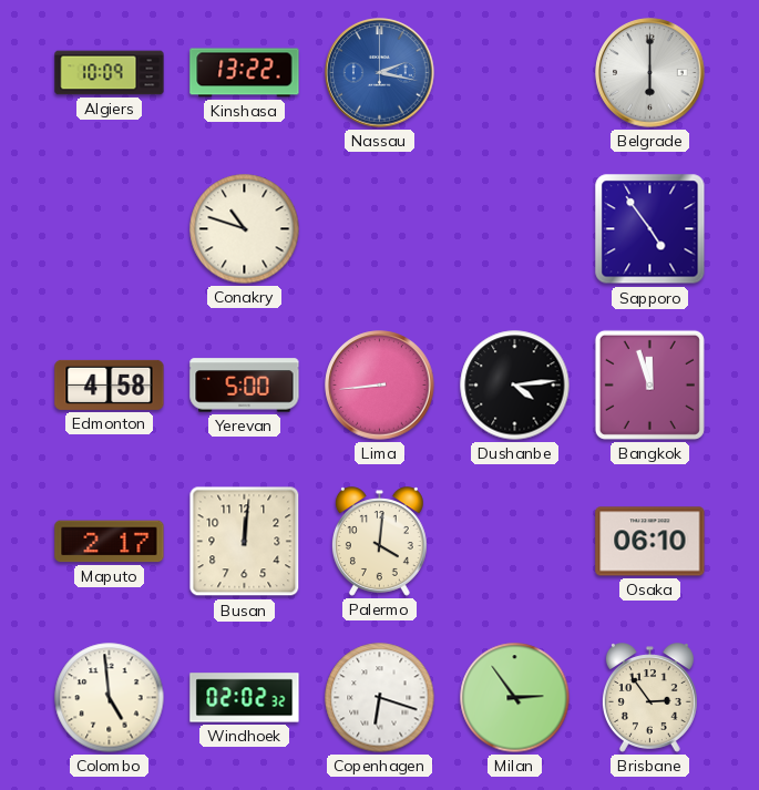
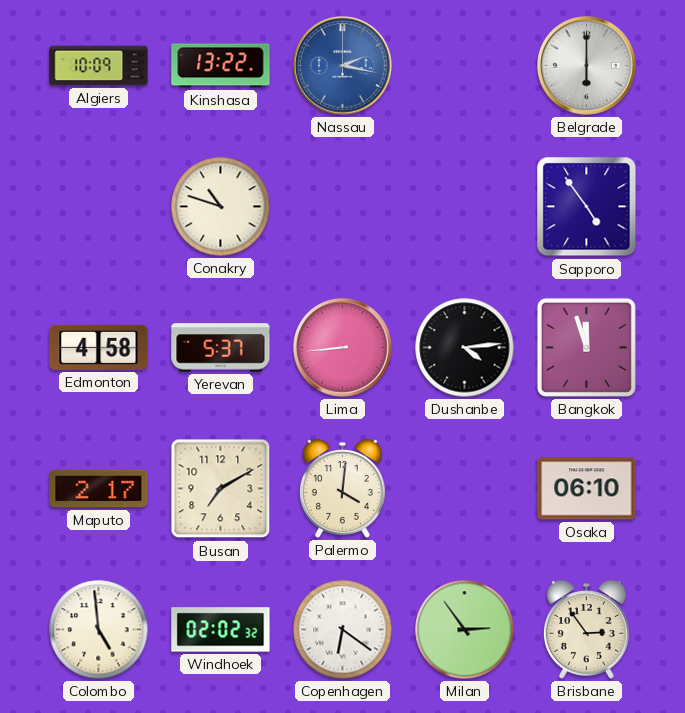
Yerevan: 5:00 -> 5:37
Busan: 12:01 -> 7:10
Copenhagen: 6:18 -> 6:21
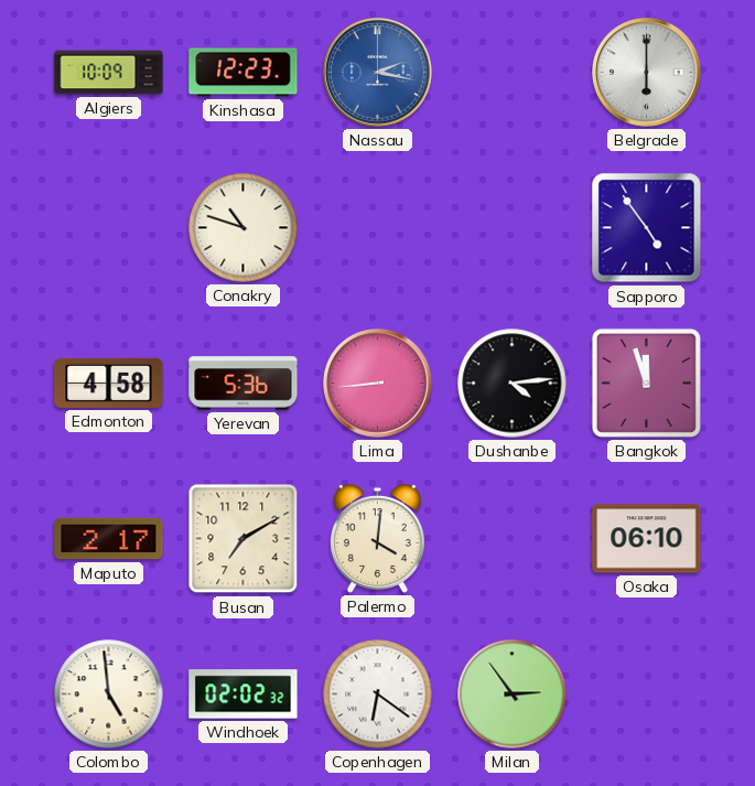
Kinshasa: 13:22 -> 12:23
Yerevan: 5:37 -> 5:36
Brisbane: 2:54 -> none
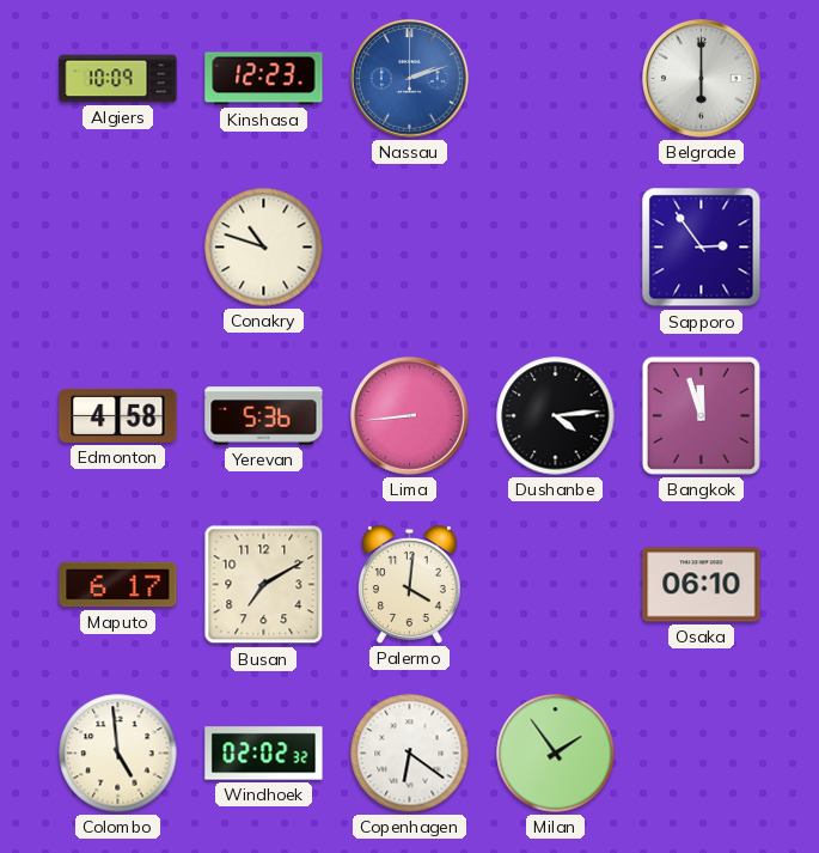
Nassau: 2:17 -> 2:12
Sapporo: 4:54 -> 2:54
Maputo: 2:17 -> 6:17
Milan: 2:54 -> 1:54
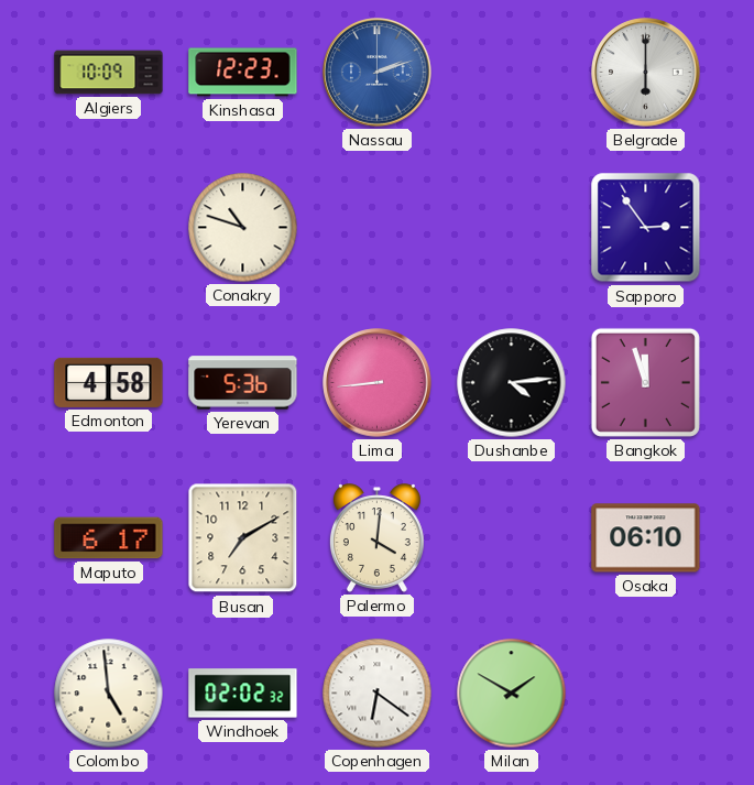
Milan: 1:54 -> 1:50
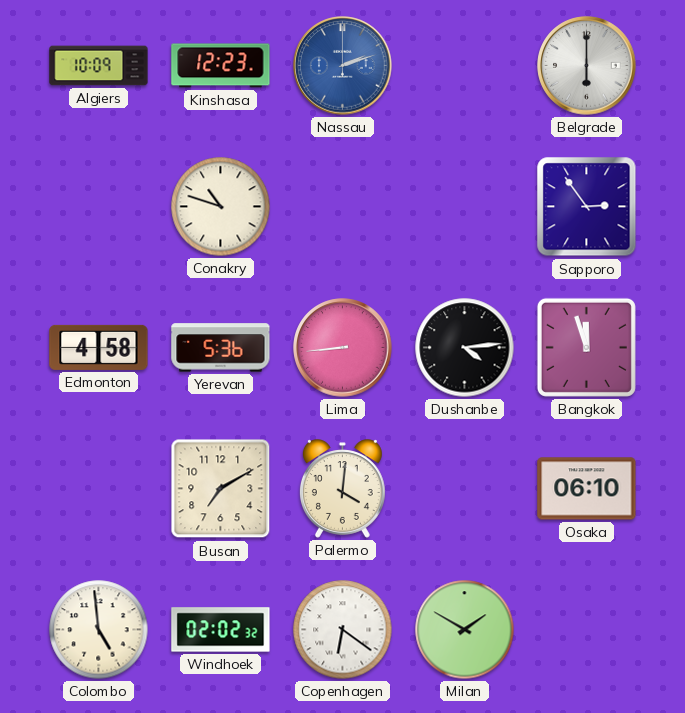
Maputo: 6:17 -> none
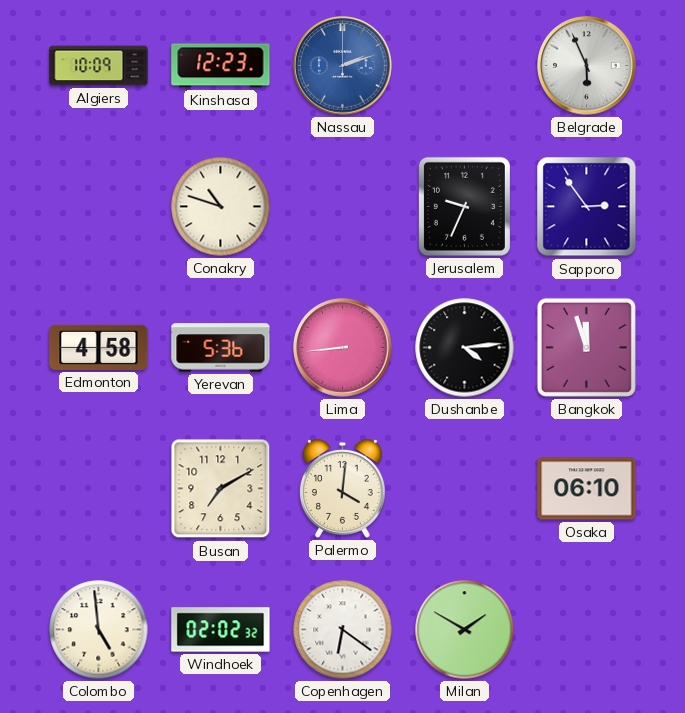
Belgrade: 6:00 -> 5:56
Jerusalem: none -> 9:34
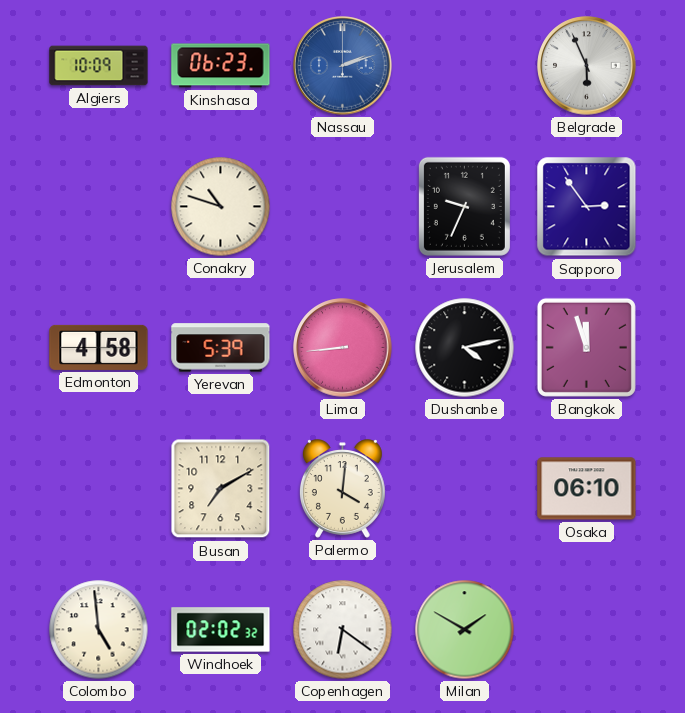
Kinshasa: 12:23 -> 06:23
Yerevan: 5:36 -> 5:39
Dushanbe: 4:14 -> 4:13
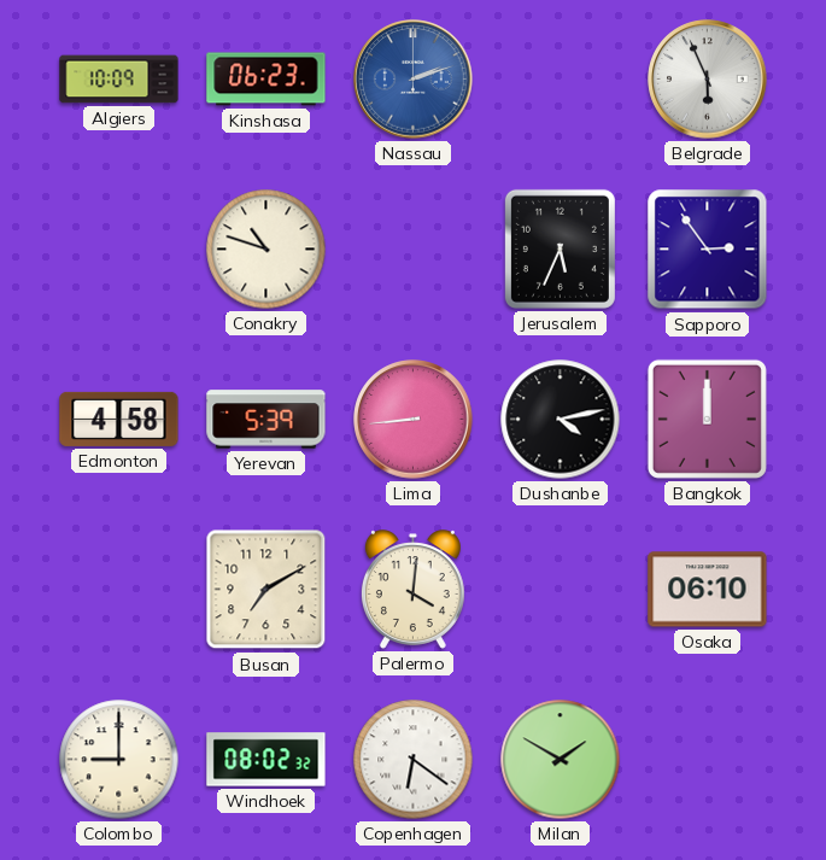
Jerusalem: 9:34 -> 5:34
Bangkok: 11:57 -> 12:00
Colombo: 4:59 -> 9:00
Windhoek: 02:02 -> 08:02
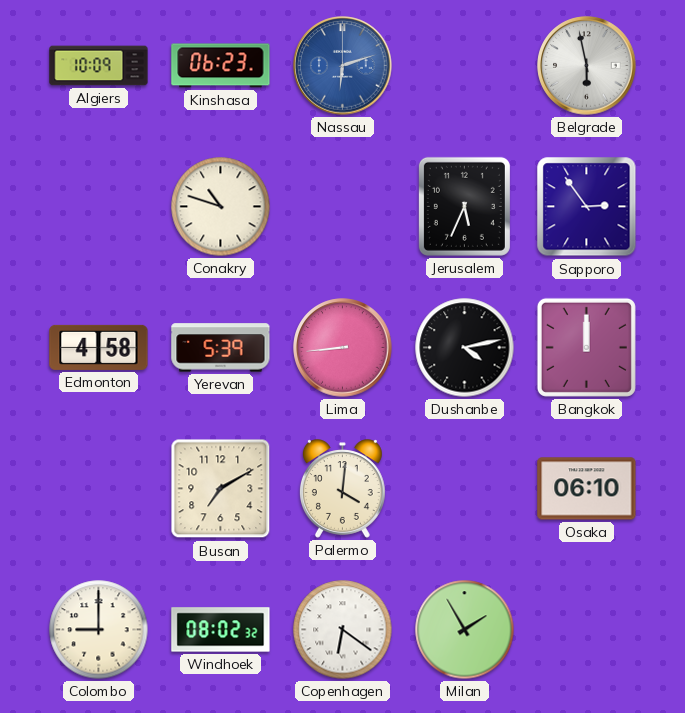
Nassau: 2:12 -> 6:12
Belgrade: 5:56 -> 5:58
Milan: 1:50 -> 1:55
